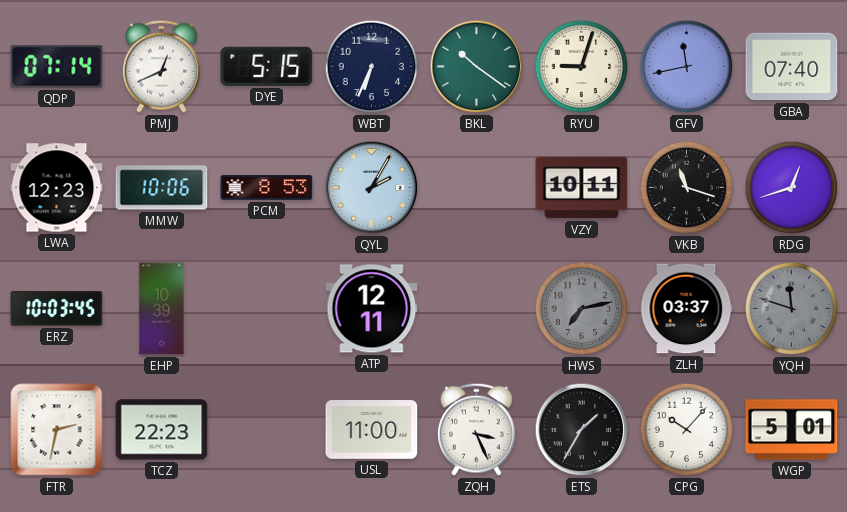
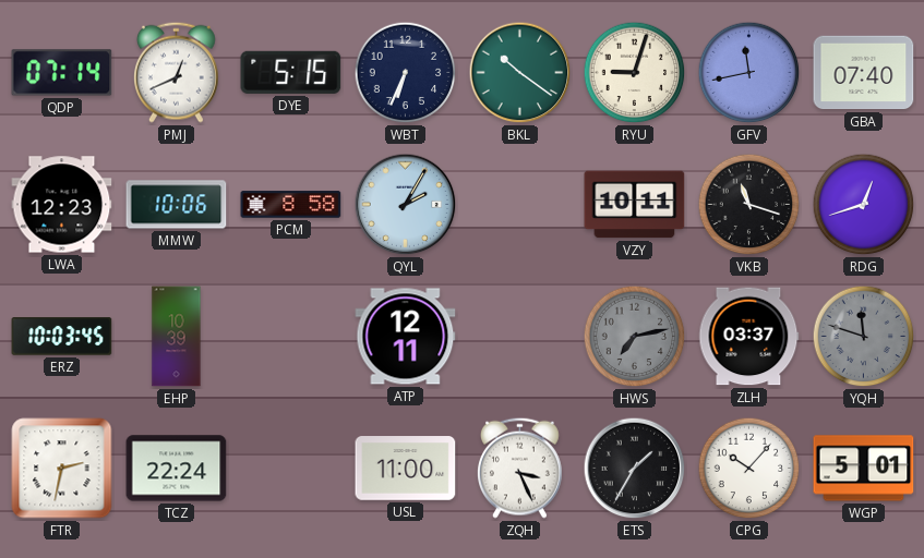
PCM: 8:53 -> 8:58
TCZ: 22:23 -> 22:24
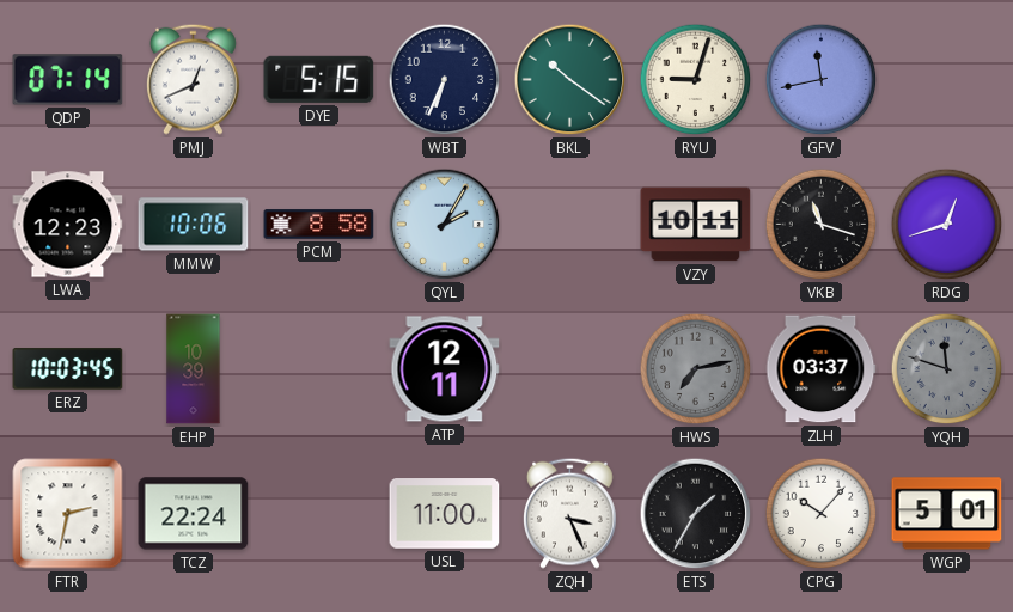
GBA: 07:40 -> none
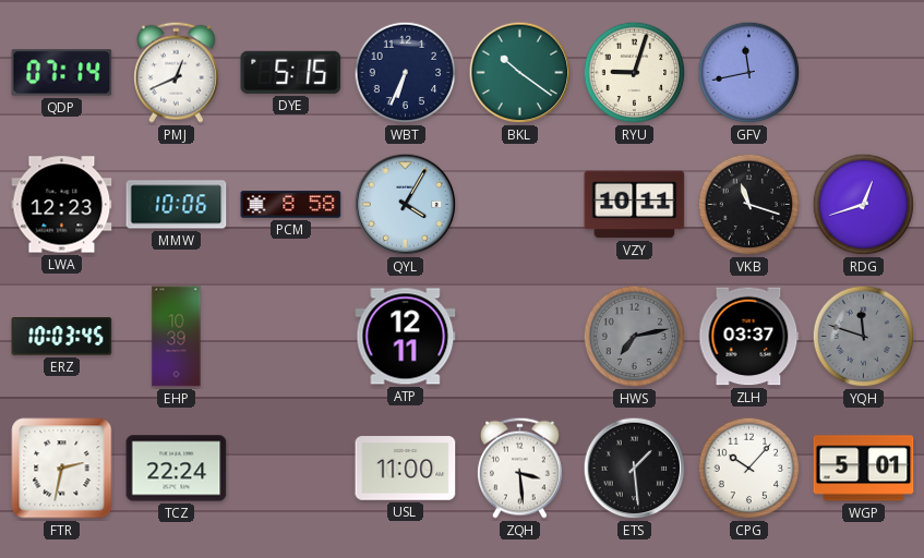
QYL: 2:05 -> 4:05
ZQH: 3:26 -> 3:29
ETS: 1:35 -> 1:29
